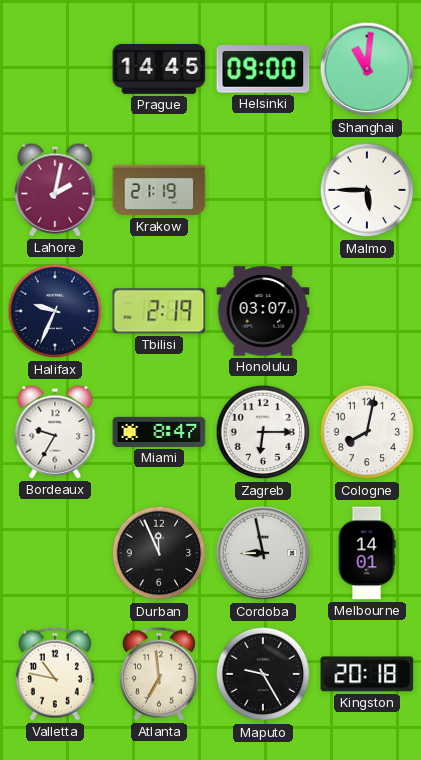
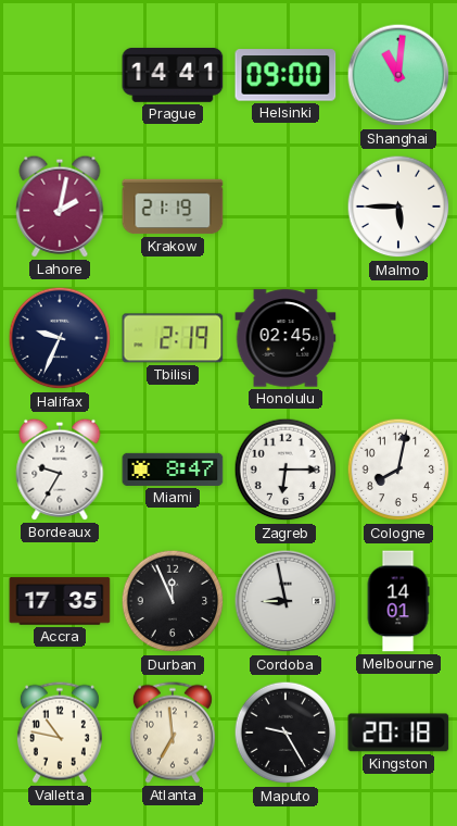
Prague: 14:45 -> 14:41
Honolulu: 03:07 -> 02:45
Accra: none -> 17:35
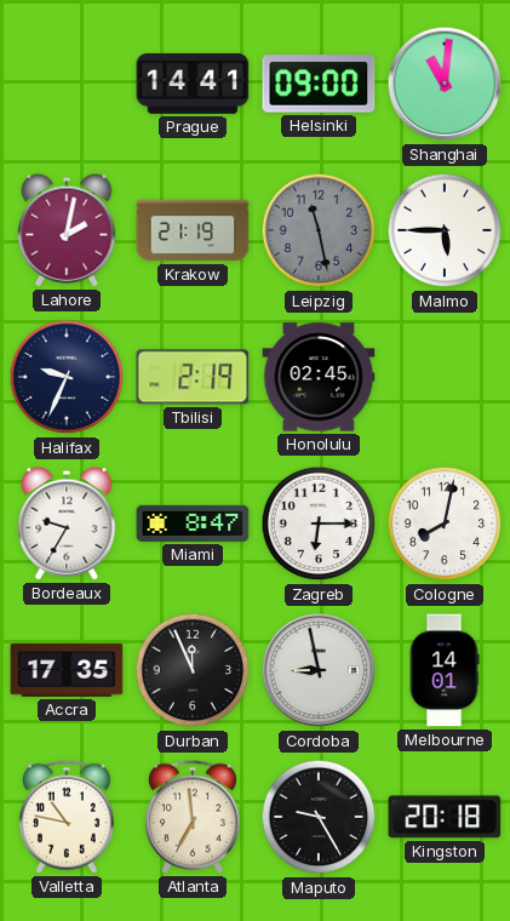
Leipzig: none -> 11:28
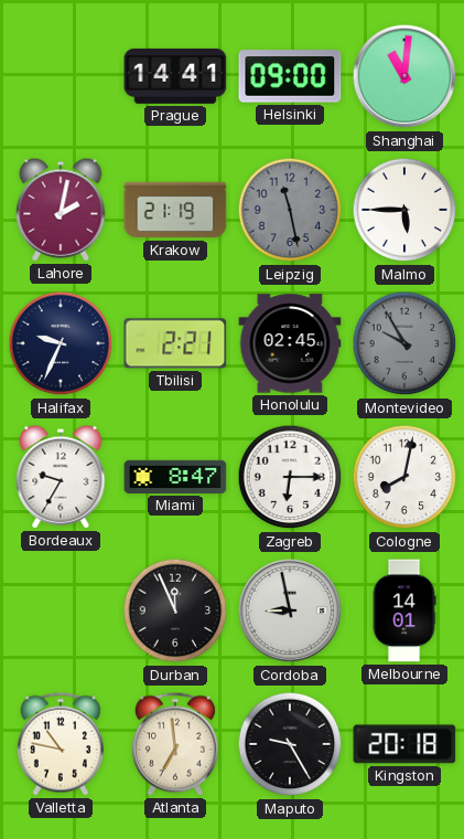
Tbilisi: 2:19 -> 2:21
Montevideo: none -> 9:55
Accra: 17:35 -> none
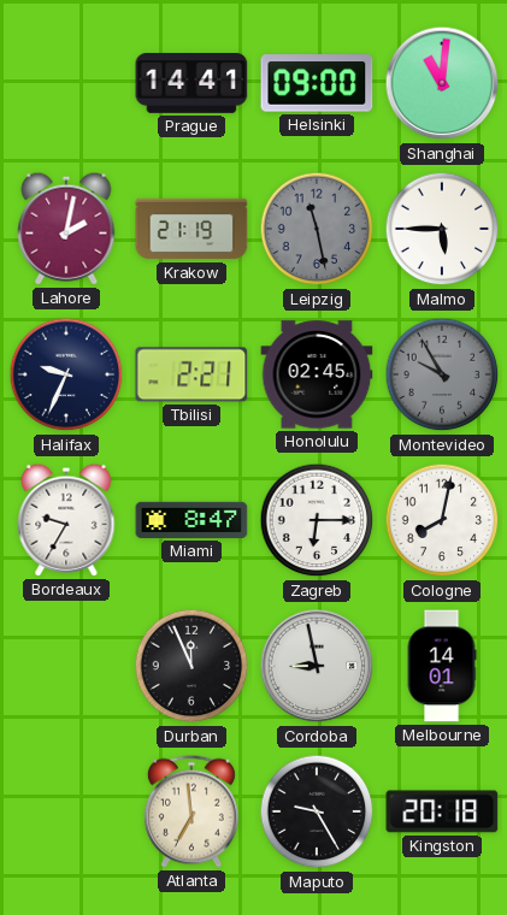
Valletta: 10:47 -> none
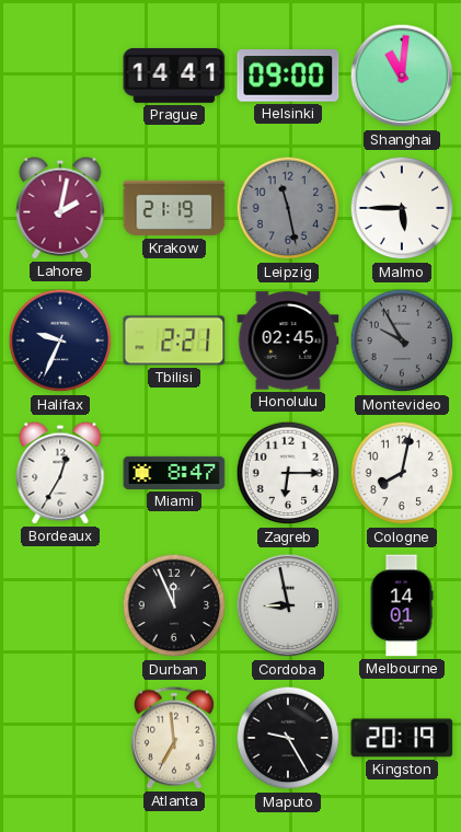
Bordeaux: 9:35 -> 12:35
Kingston: 20:18 -> 20:19
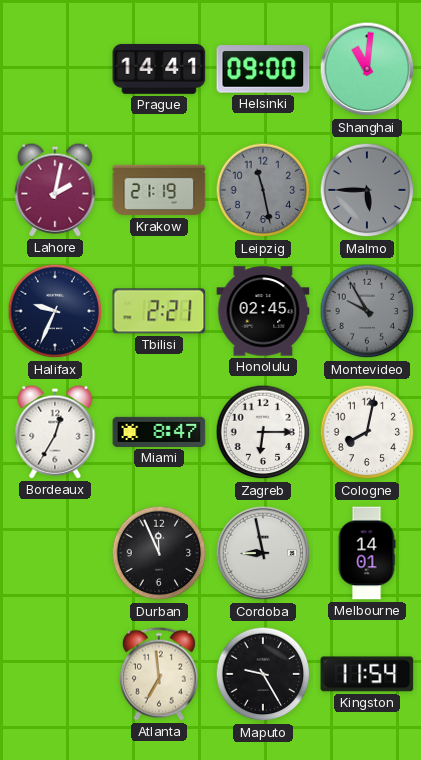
Malmo dial: white -> grey
Kingston: 20:19 -> 11:54
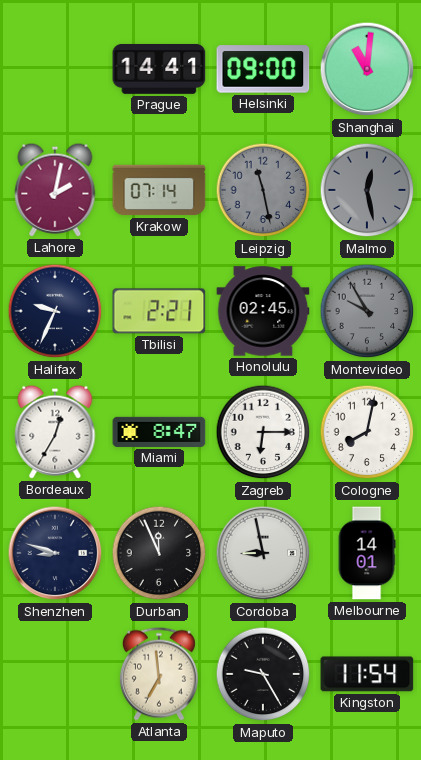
Krakow: 21:19 -> 07:14
Malmo: 5:45 -> 12:28
Shenzhen: none -> 8:48
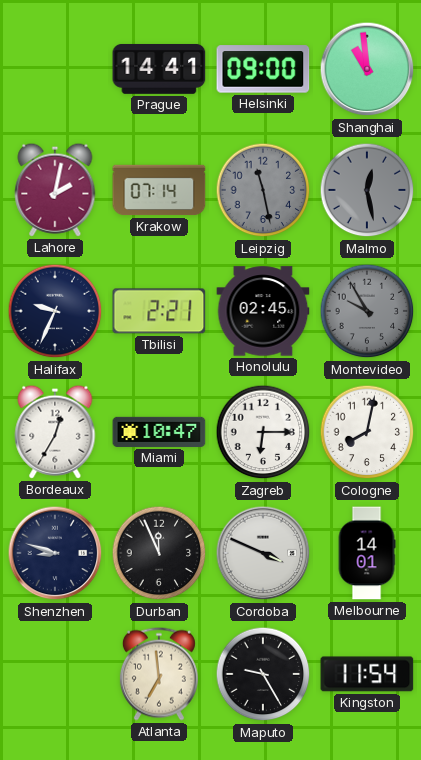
Shanghai: 11:01 -> 10:59
Miami: 8:47 -> 10:47
Cordoba: 8:58 -> 3:49
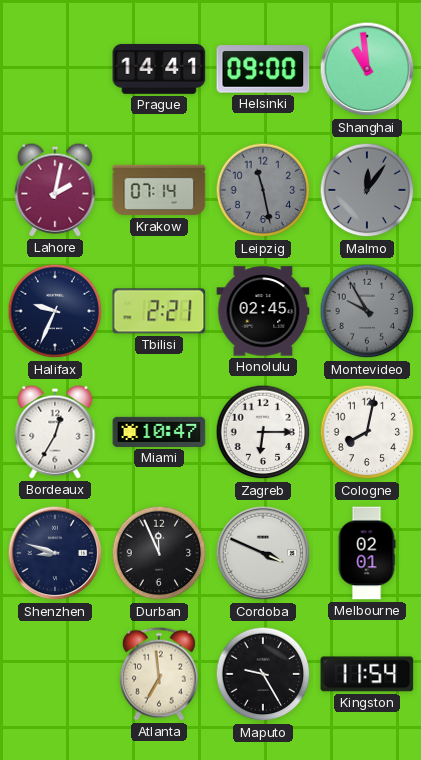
Malmo: 12:28 -> 12:06
Melbourne: 14:01 -> 02:01
